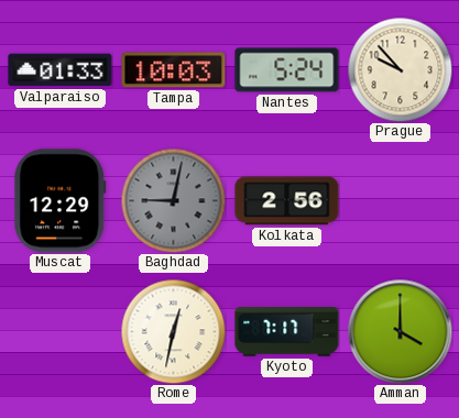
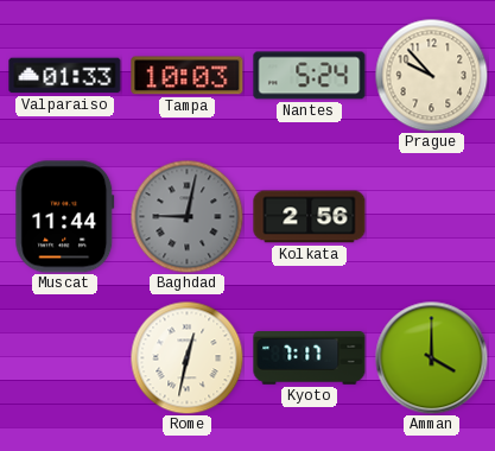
Muscat: 12:29 -> 11:44
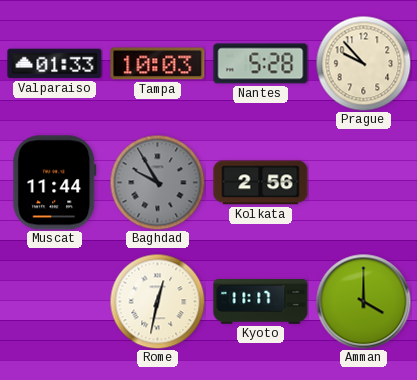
Nantes: 5:24 -> 5:28
Baghdad: 9:02 -> 9:55
Kyoto: 7:17 -> 11:17
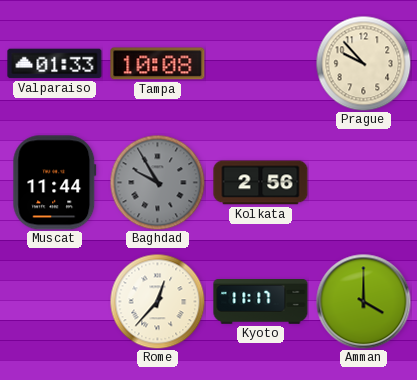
Tampa: 10:03 -> 10:08
Nantes: 5:28 -> none
Rome: 12:32 -> 12:37
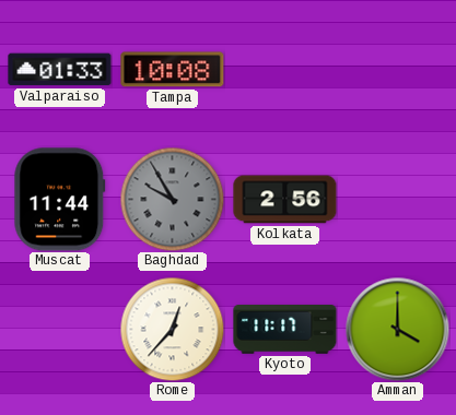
Prague: 9:53 -> none
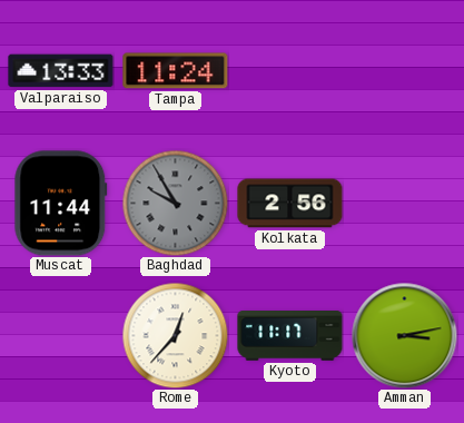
Valparaiso: 01:33 -> 13:33
Tampa: 10:08 -> 11:24
Amman: 4:00 -> 3:13
